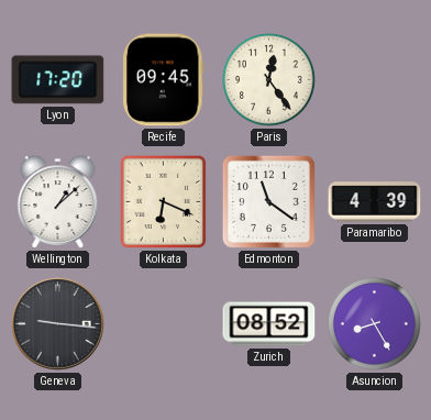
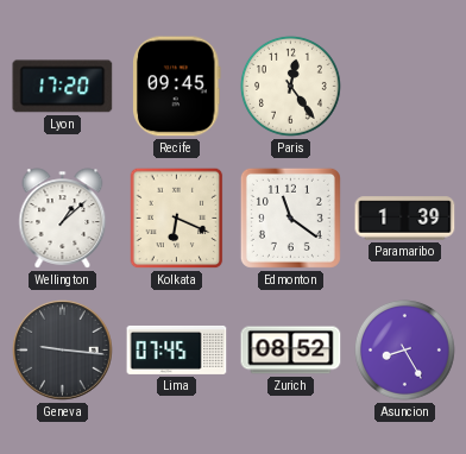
Paramaribo: 4:39 -> 1:39
Lima: none -> 07:45
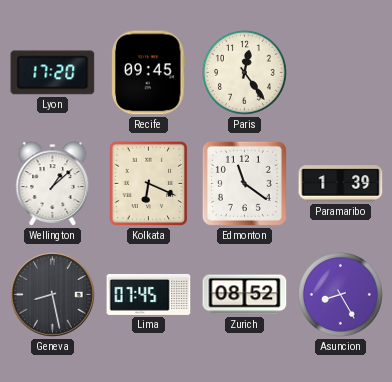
Geneva: 9:16 -> 8:28
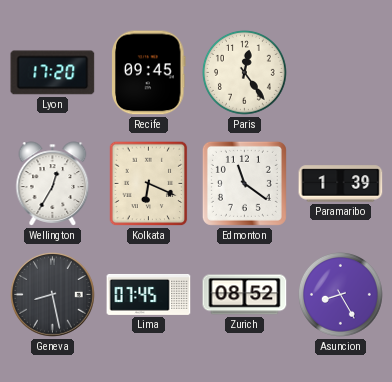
Wellington: 1:08 -> 12:35
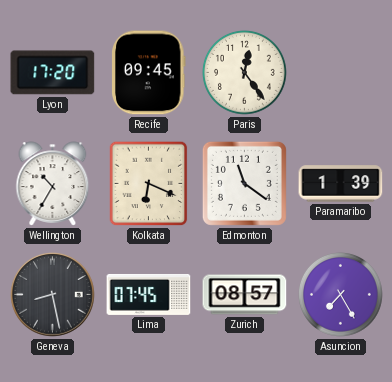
Wellington: 12:35 -> 10:35
Zurich: 08:52 -> 08:57
Asuncion: 8:25 -> 7:25
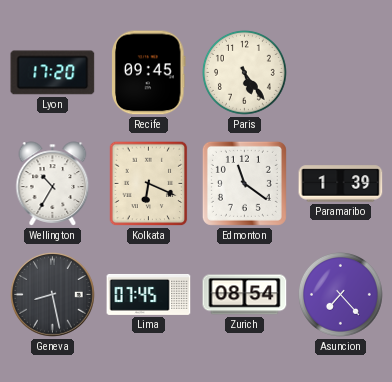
Paris: 12:24 -> 5:24
Zurich: 08:57 -> 08:54
Asuncion: 7:25 -> 7:23
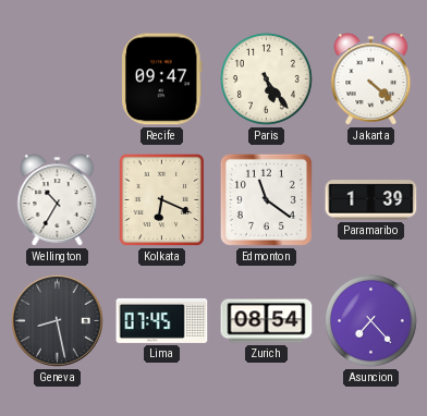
Lyon: 17:20 -> none
Recife: 09:45 -> 09:47
Jakarta: none -> 4:22
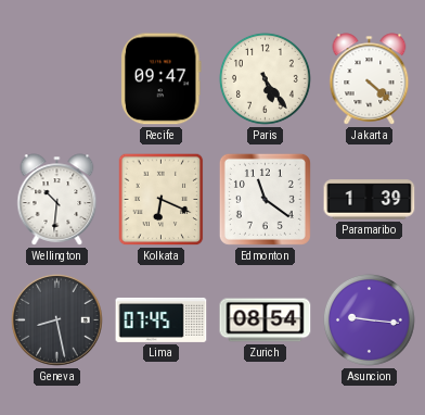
Wellington: 10:35 -> 10:31
Asuncion: 7:23 -> 9:16
